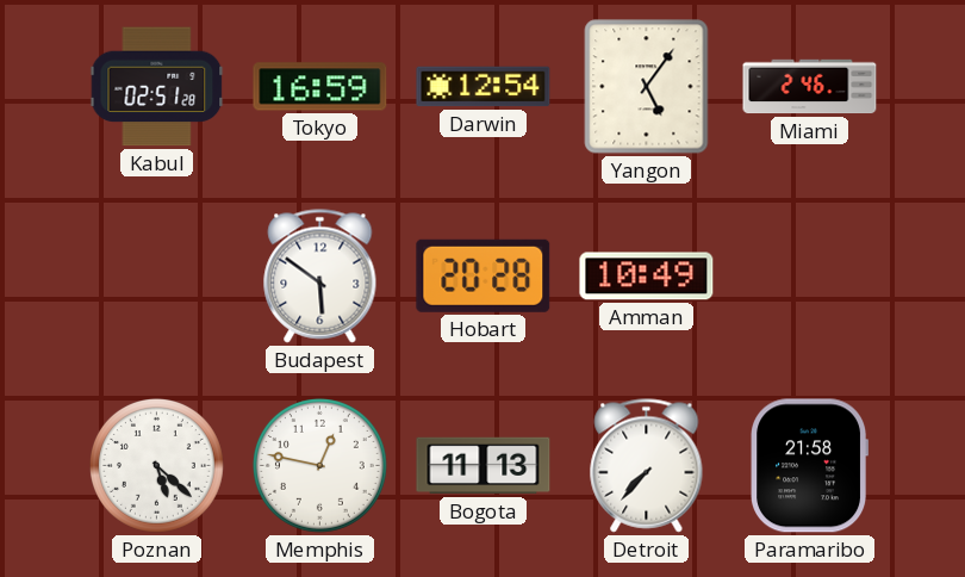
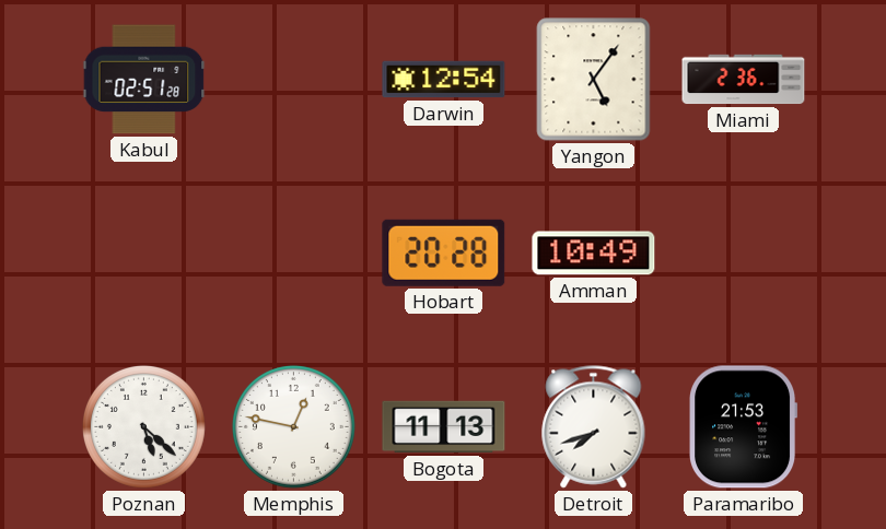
Tokyo: 16:59 -> none
Miami: 2:46 -> 2:36
Budapest: 5:51 -> none
Detroit: 7:37 -> 7:42
Paramaribo: 21:58 -> 21:53
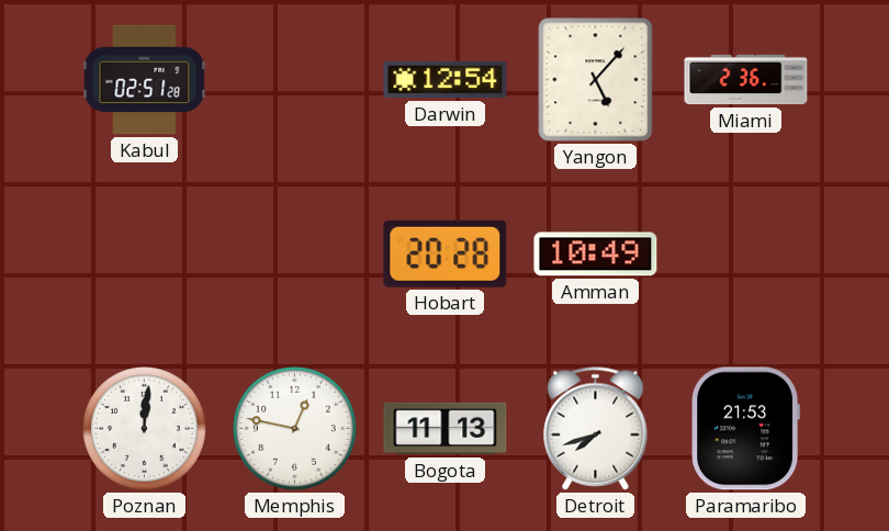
Yangon: 5:06 -> 5:07
Poznan: 5:22 -> 12:01
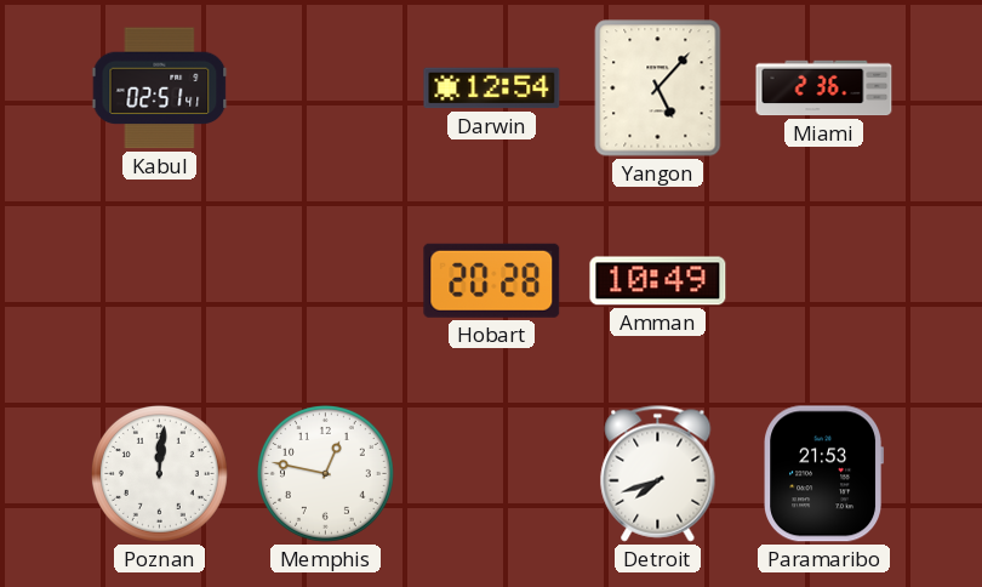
Kabul: 02:51:28 -> 02:51:41
Bogota: 11:13 -> none
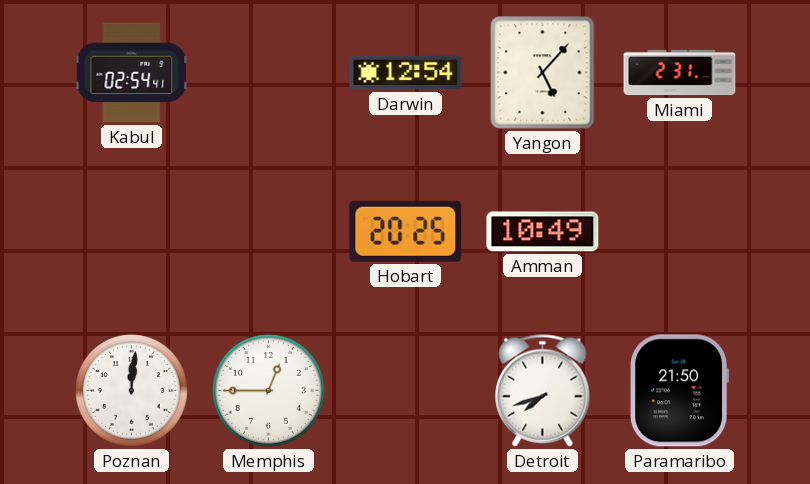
Kabul: 02:51 -> 02:54
Miami: 2:36 -> 2:31
Hobart: 20:28 -> 20:25
Memphis: 12:47 -> 12:45
Paramaribo: 21:53 -> 21:50
